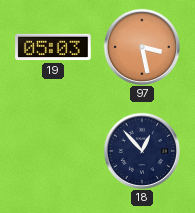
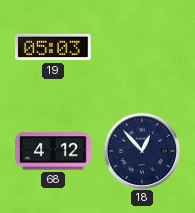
97: 3:28 -> none
68: none -> 4:12
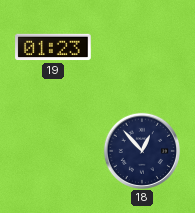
19: 05:03 -> 01:23
68: 4:12 -> none
